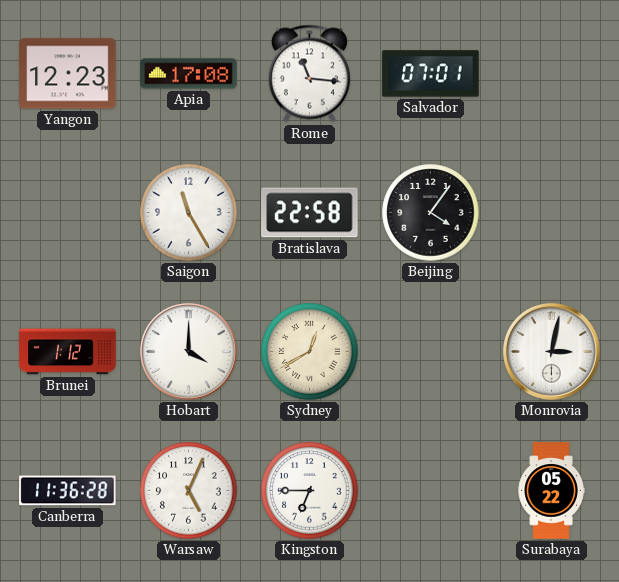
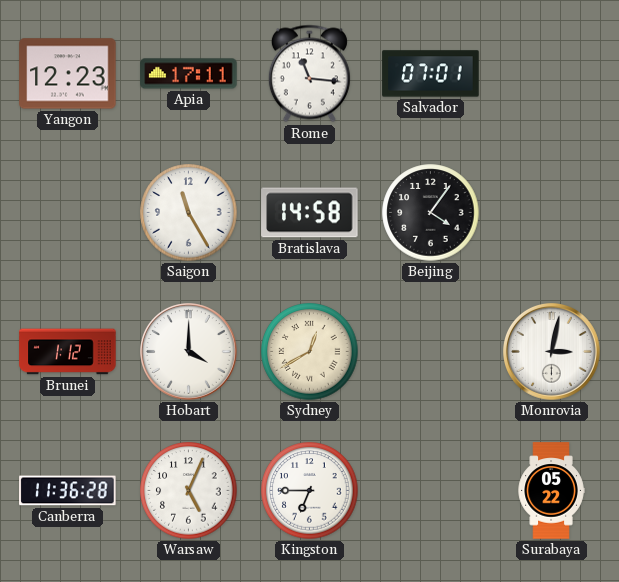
Apia: 17:08 -> 17:11
Bratislava: 22:58 -> 14:58
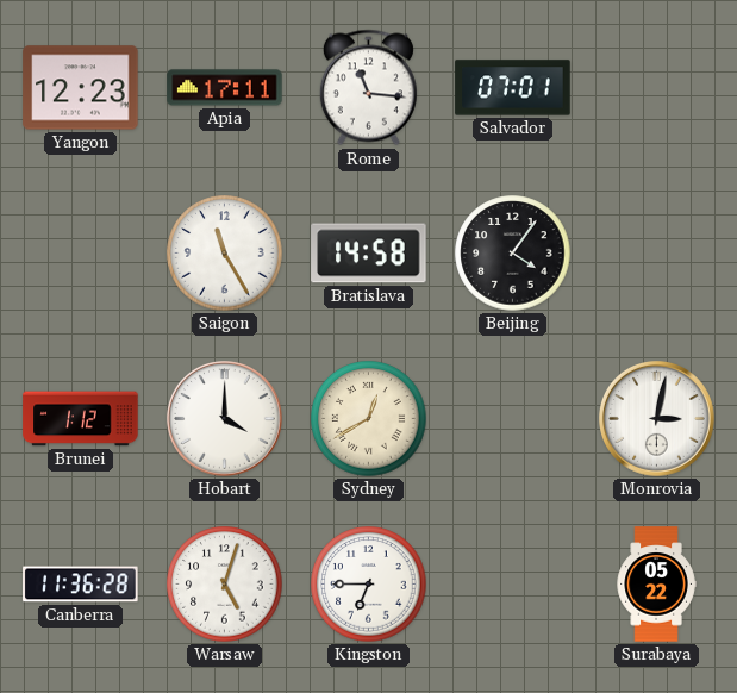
Warsaw: 5:04 -> 5:03
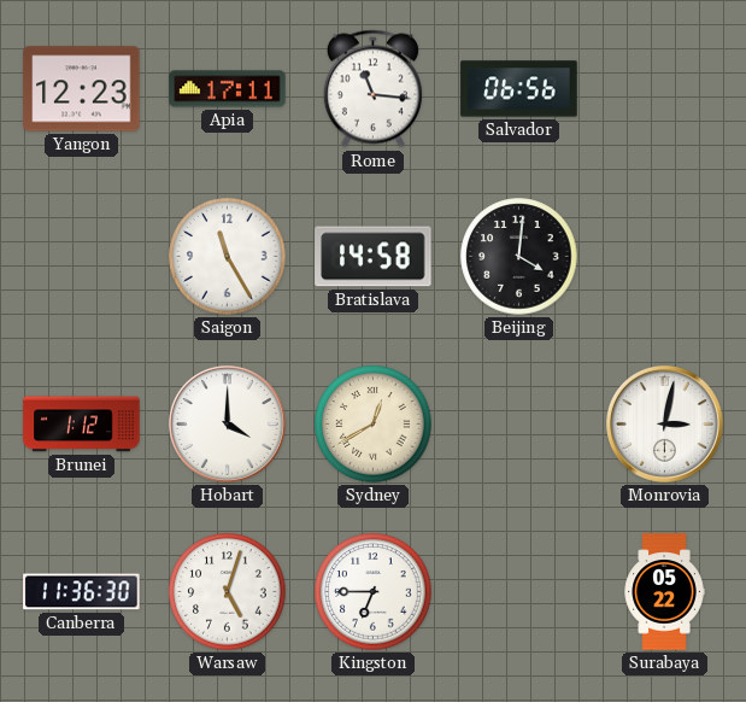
Salvador: 07:01 -> 06:56
Beijing: 4:06 -> 4:01
Canberra: 11:36:28 -> 11:36:30
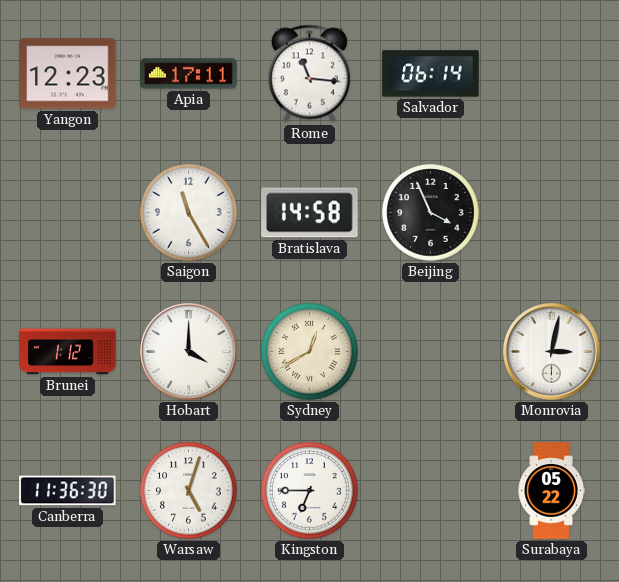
Salvador: 06:56 -> 06:14
Beijing: 4:01 -> 3:56
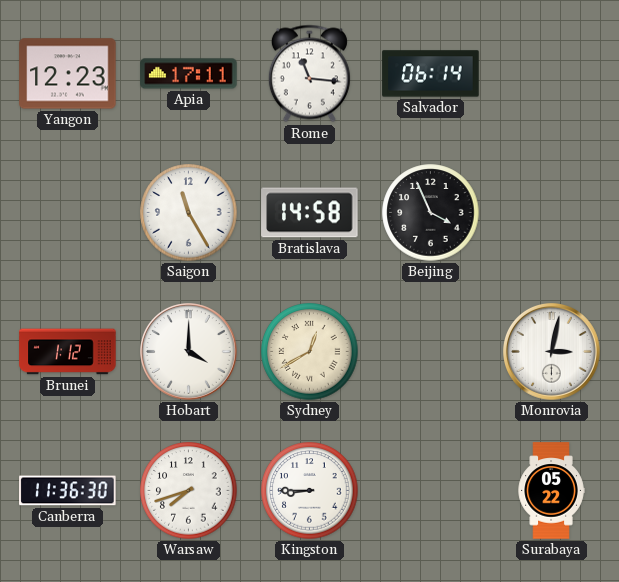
Warsaw: 5:03 -> 7:42
Kingston: 6:45 -> 8:45
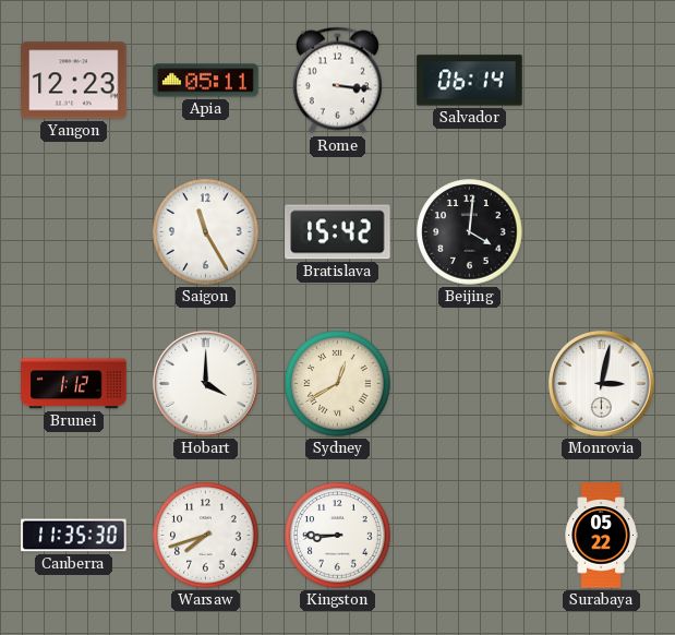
Apia: 17:11 -> 05:11
Rome: 11:16 -> 3:16
Bratislava: 14:58 -> 15:42
Beijing: 3:56 -> 4:01
Canberra: 11:36 -> 11:35
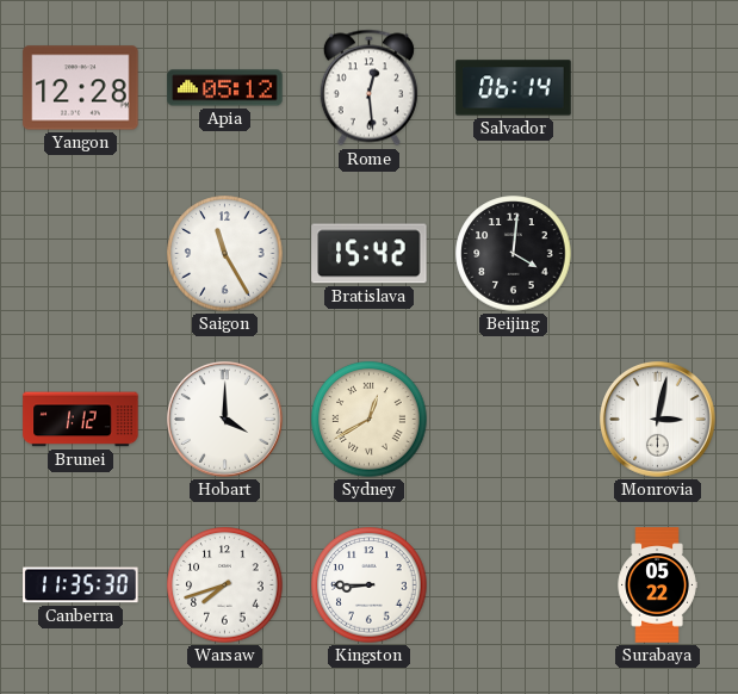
Yangon: 12:23 -> 12:28
Apia: 05:11 -> 05:12
Rome: 3:16 -> 12:29
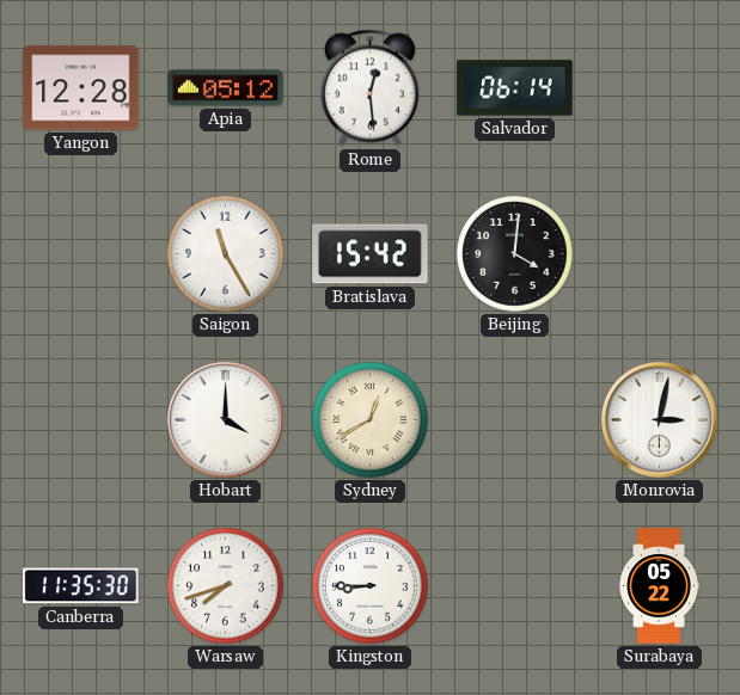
Brunei: 1:12 -> none
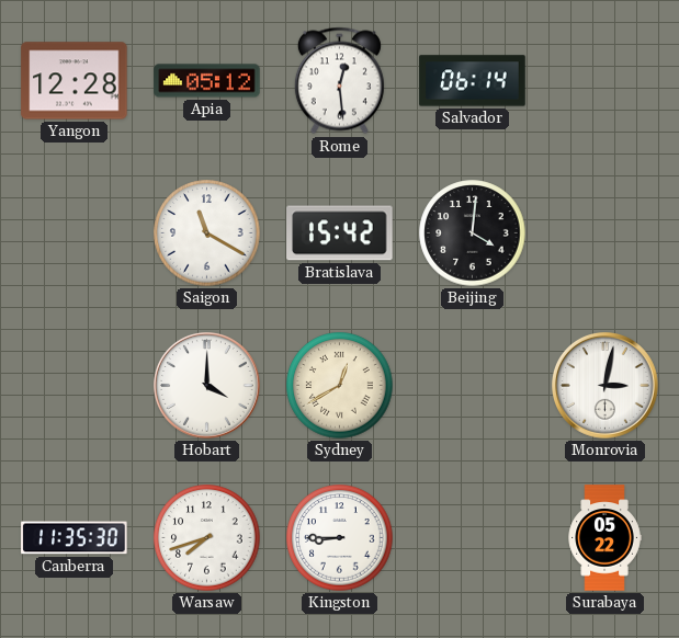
Saigon: 11:25 -> 11:20
